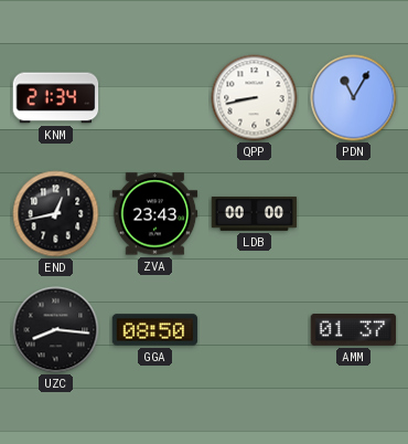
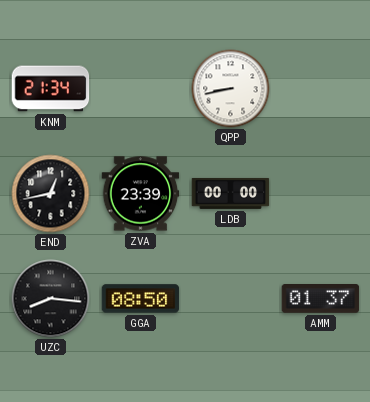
PDN: 11:05 -> none
ZVA: 23:43 -> 23:39
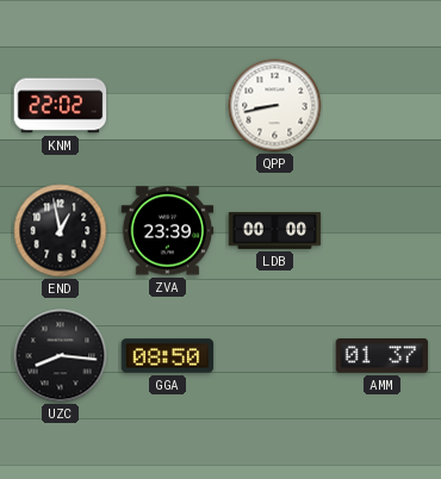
KNM: 21:34 -> 22:02
END: 12:43 -> 12:58
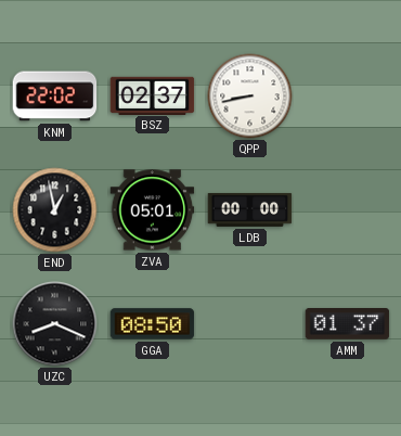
BSZ: none -> 02:37
ZVA: 23:39 -> 05:01
UZC: 8:16 -> 8:19
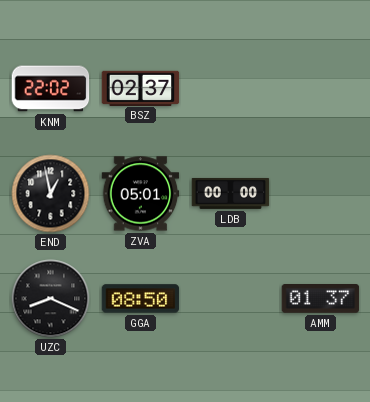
QPP: 8:43 -> none
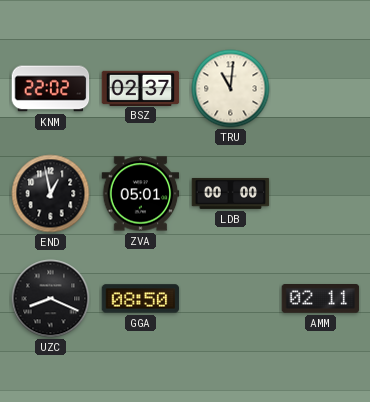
TRU: none -> 11:01
AMM: 01:37 -> 02:11
